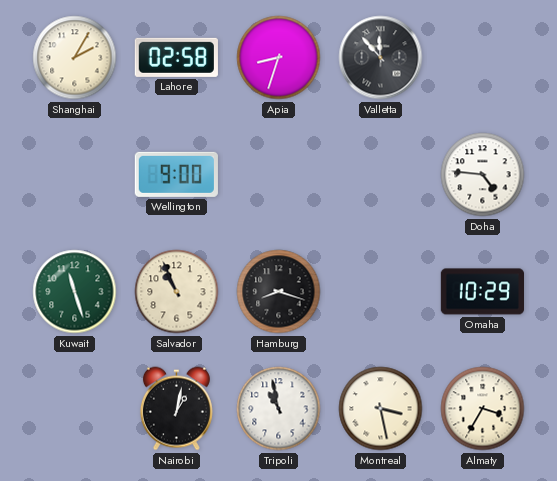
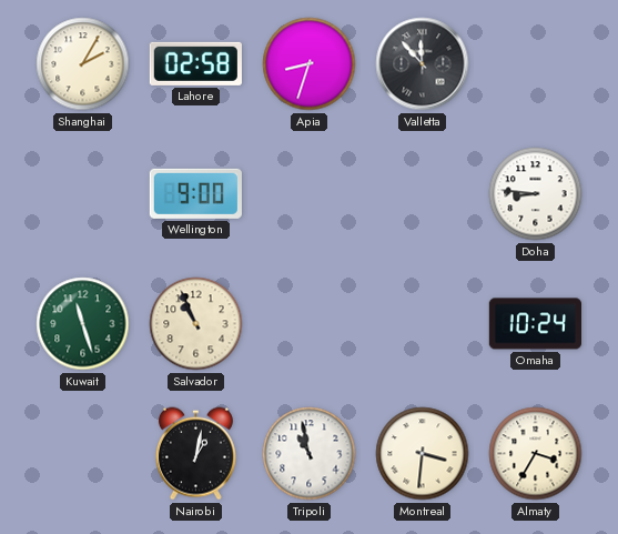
Doha: 4:46 -> 8:46
Hamburg: 8:18 -> none
Omaha: 10:29 -> 10:24
Montreal: 3:28 -> 3:31
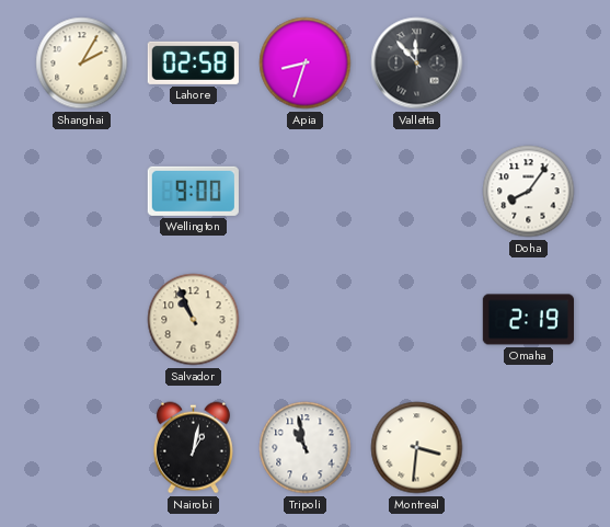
Doha: 8:46 -> 8:06
Kuwait: 11:27 -> none
Omaha: 10:24 -> 2:19
Almaty: 3:35 -> none
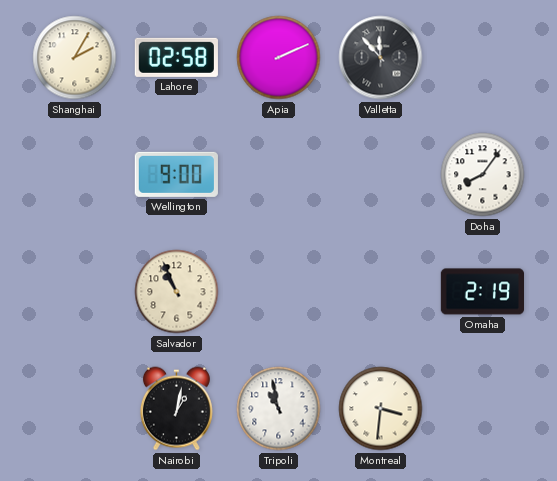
Apia: 8:33 -> 2:11
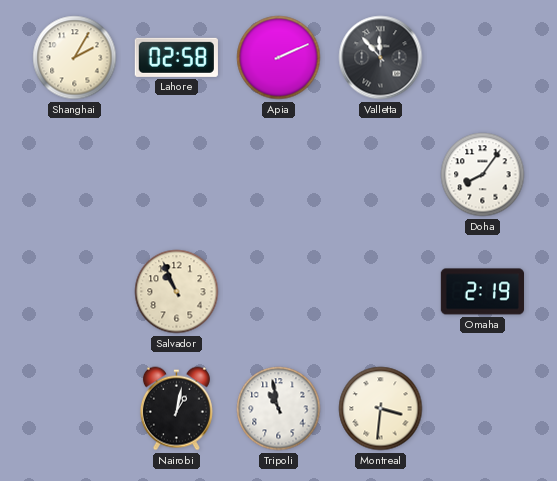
Wellington: 9:00 -> none
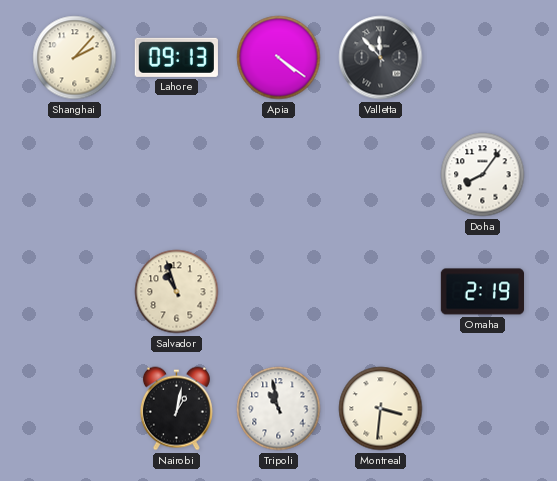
Shanghai: 2:05 -> 2:07
Lahore: 02:58 -> 09:13
Apia: 2:11 -> 4:21
Salvador: 10:56 -> 10:57
